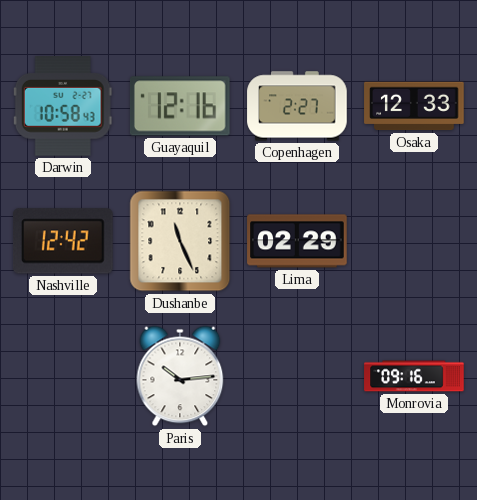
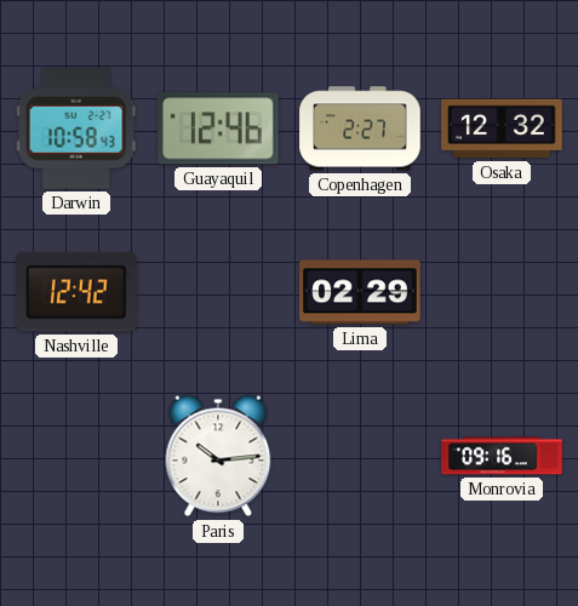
Guayaquil: 12:16 -> 12:46
Osaka: 12:33 -> 12:32
Dushanbe: 11:26 -> none
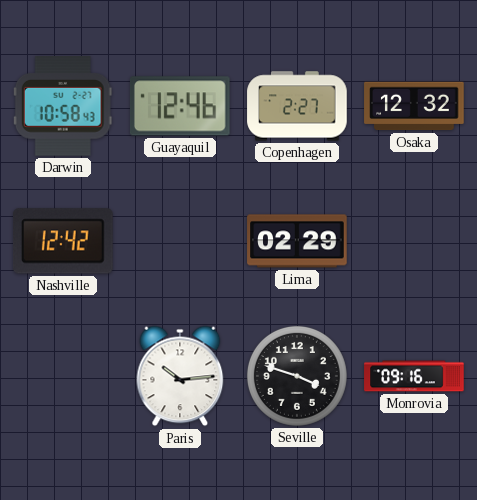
Seville: none -> 3:48
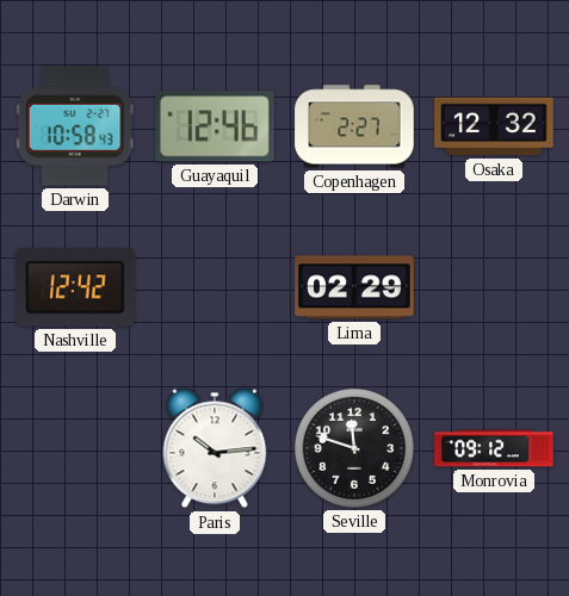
Seville: 3:48 -> 11:48
Monrovia: 09:16 -> 09:12
